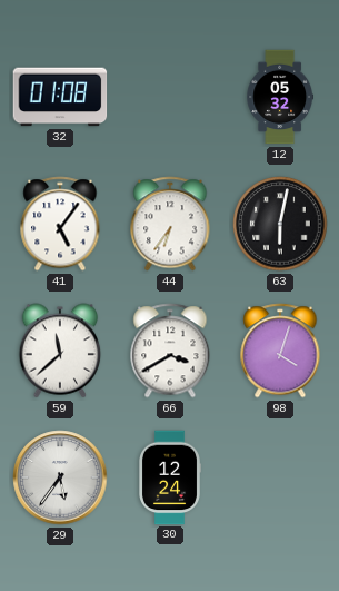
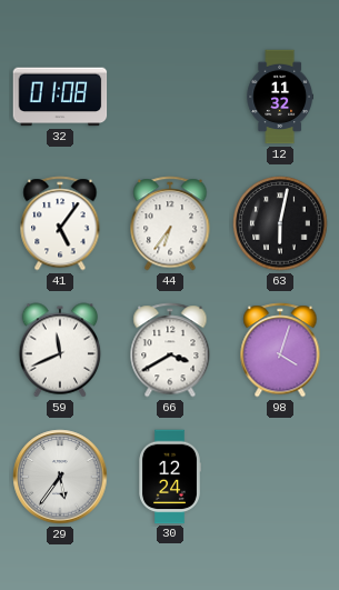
12: 05:32 -> 11:32
59: 11:38 -> 11:41
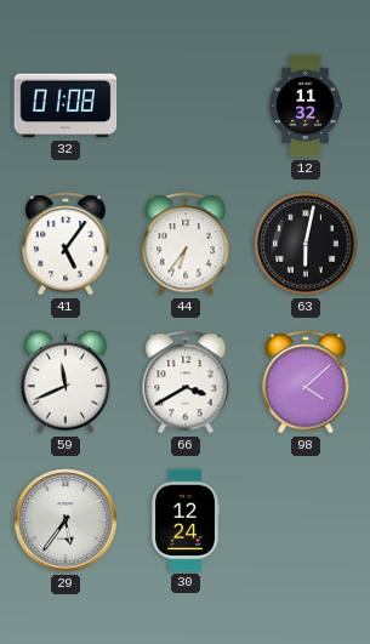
98: 4:03 -> 4:08
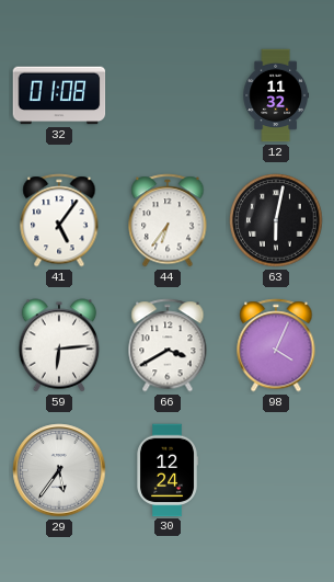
59: 11:41 -> 6:14
98: 4:08 -> 4:04
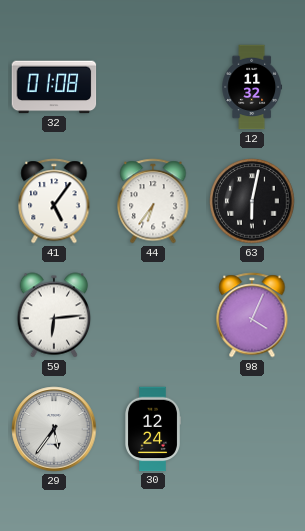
66: 3:40 -> none
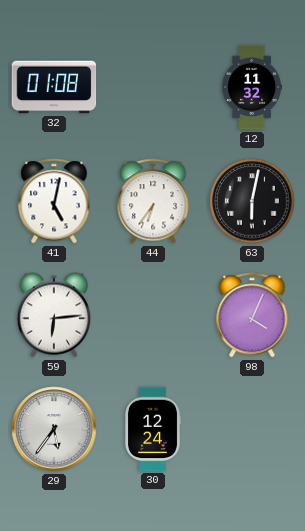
41: 5:06 -> 5:02
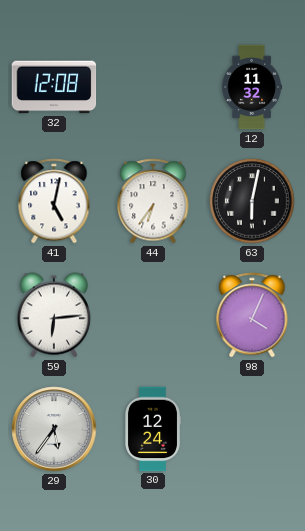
32: 01:08 -> 12:08
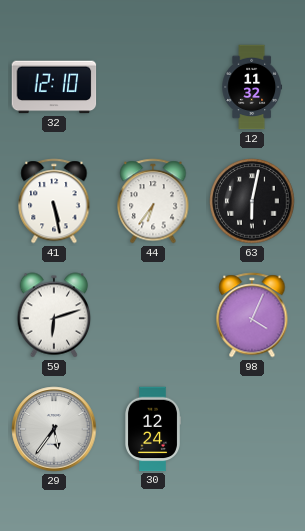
32: 12:08 -> 12:10
41: 5:02 -> 5:28
59: 6:14 -> 6:12
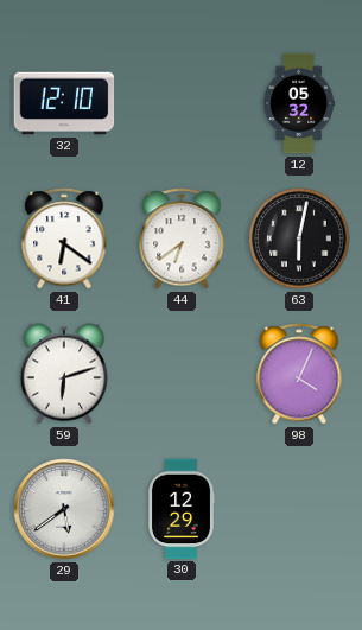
12: 11:32 -> 05:32
41: 5:28 -> 6:21
44: 6:36 -> 6:39
29: 5:36 -> 5:39
30: 12:24 -> 12:29
